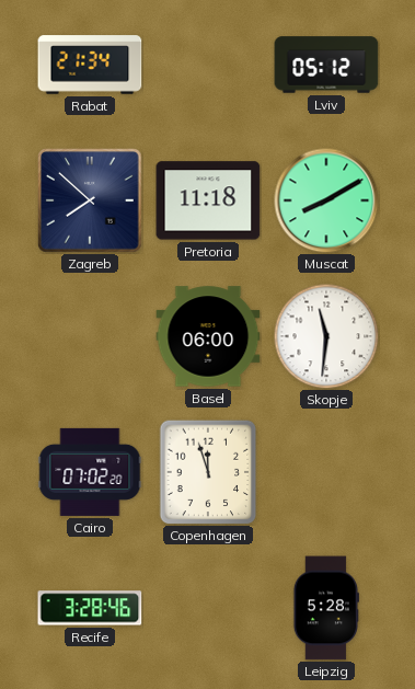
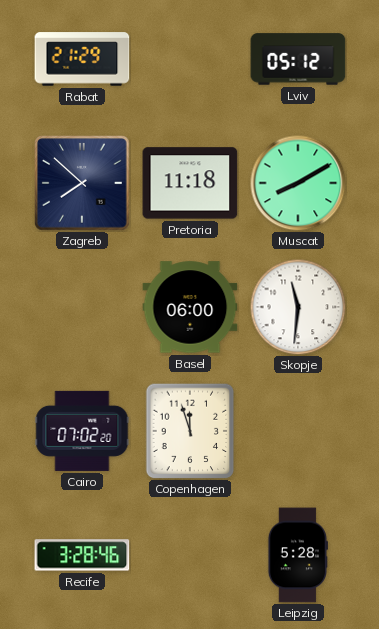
Rabat: 21:34 -> 21:29
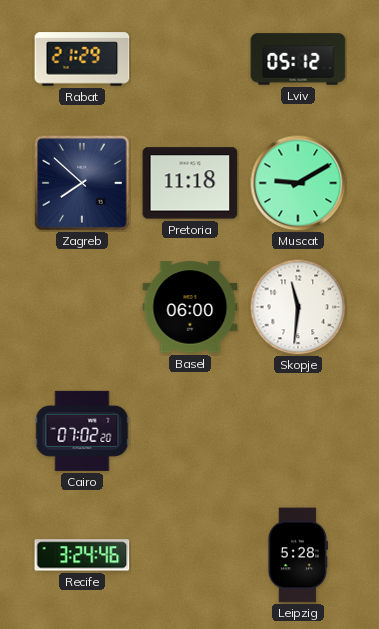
Muscat: 8:10 -> 9:10
Copenhagen: 11:57 -> none
Recife: 3:28 -> 3:24
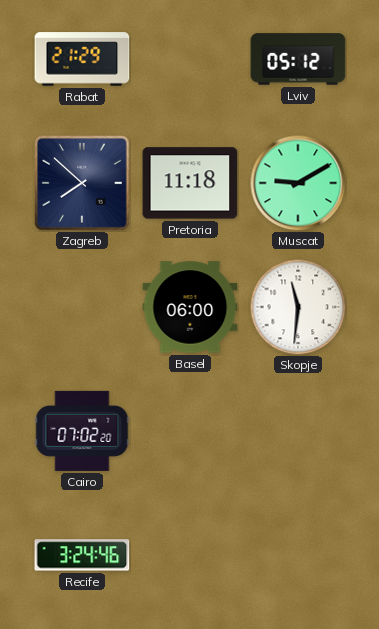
Leipzig: 5:28 -> none
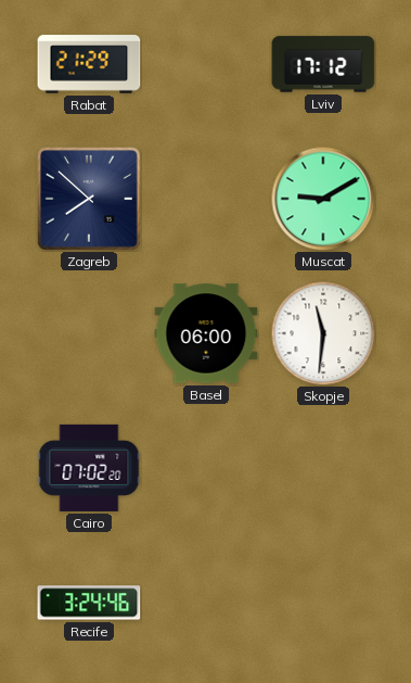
Lviv: 05:12 -> 17:12
Pretoria: 11:18 -> none
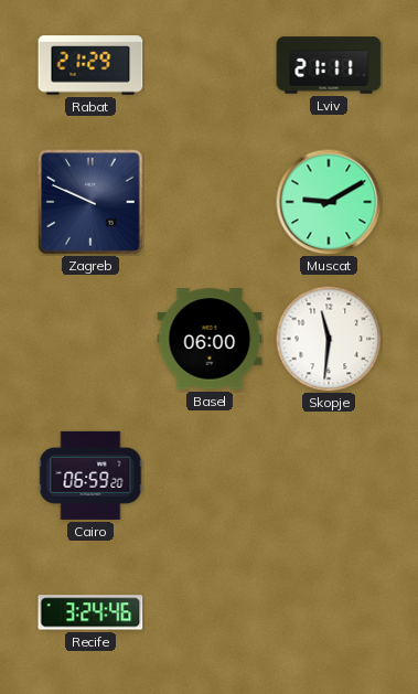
Lviv: 17:12 -> 21:11
Zagreb: 7:52 -> 9:49
Cairo: 07:02 -> 06:59
